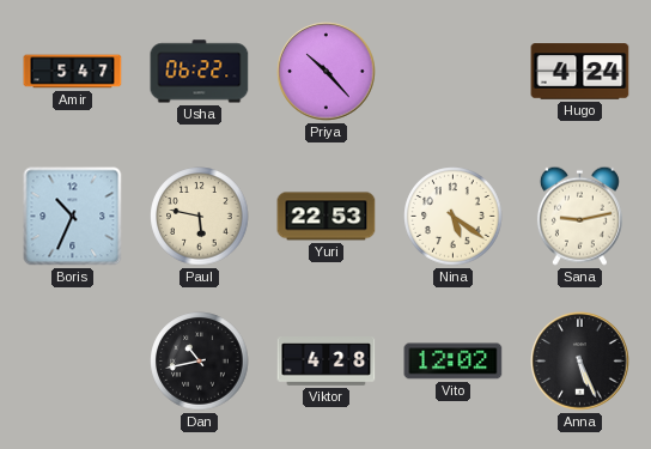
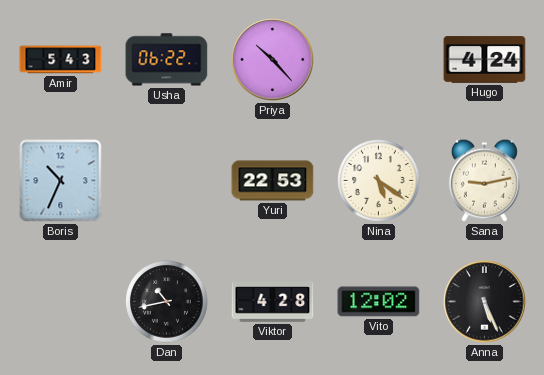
Amir: 5:47 -> 5:43
Paul: 5:47 -> none
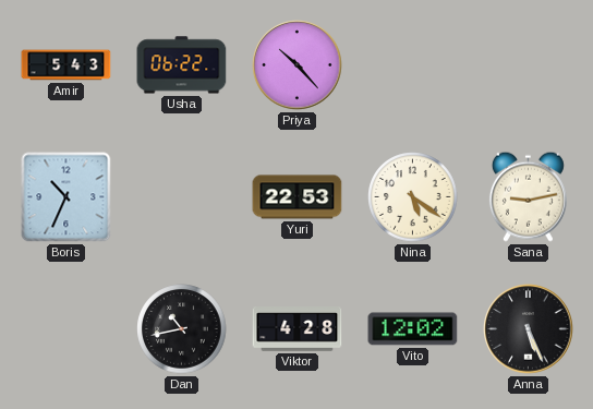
Hugo: 4:24 -> none
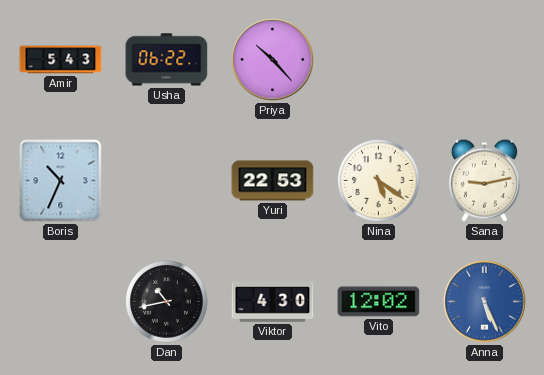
Viktor: 4:28 -> 4:30
Anna dial: black -> blue
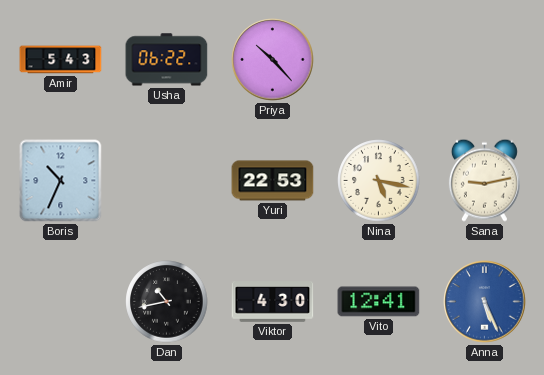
Nina: 5:21 -> 5:17
Vito: 12:02 -> 12:41
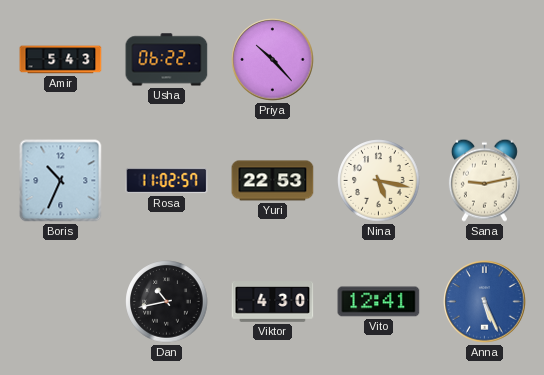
Rosa: none -> 11:02
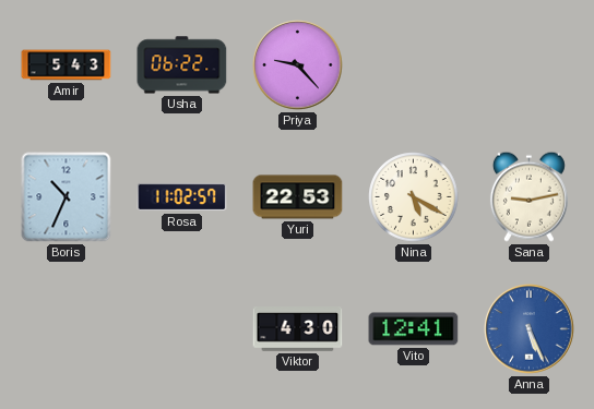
Priya: 10:23 -> 9:23
Nina: 5:17 -> 5:20
Dan: 10:43 -> none
